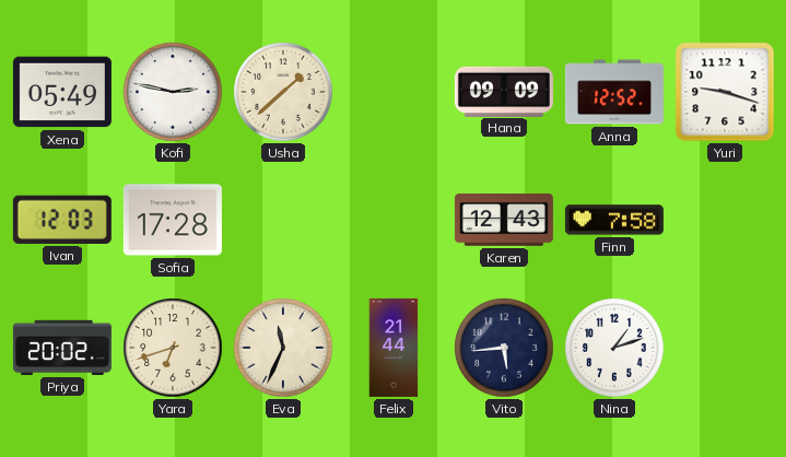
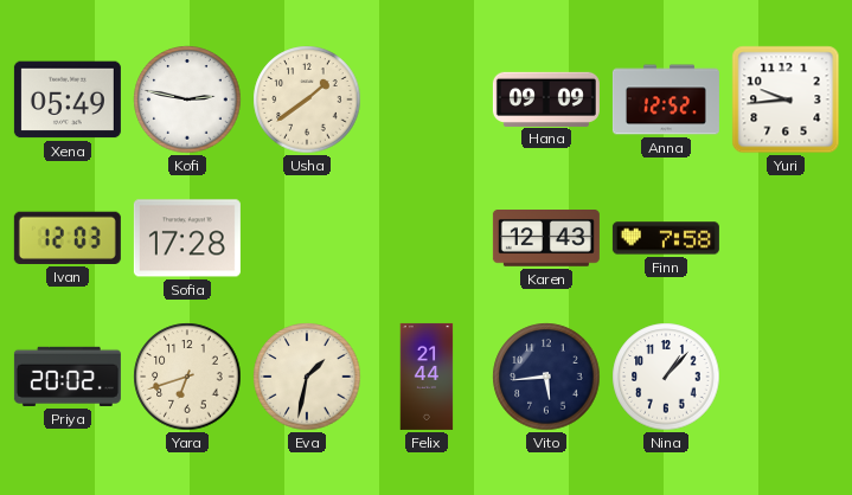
Usha: 1:38 -> 1:39
Yuri: 9:18 -> 9:44
Eva: 11:34 -> 1:32
Nina: 1:12 -> 1:07
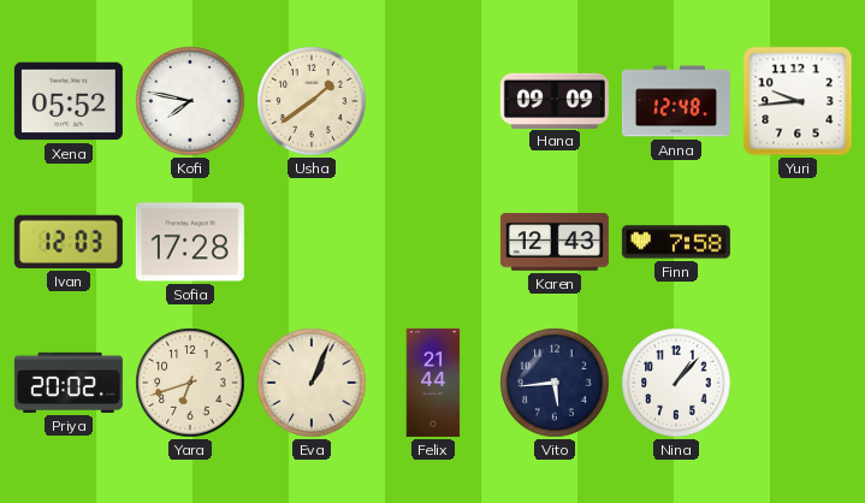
Xena: 05:49 -> 05:52
Kofi: 2:47 -> 7:47
Anna: 12:52 -> 12:48
Eva: 1:32 -> 1:04
